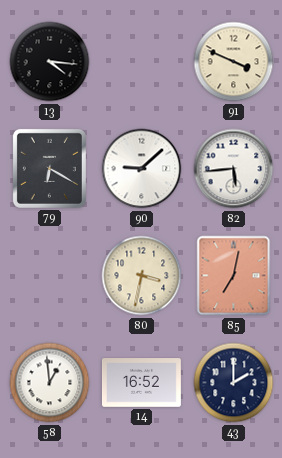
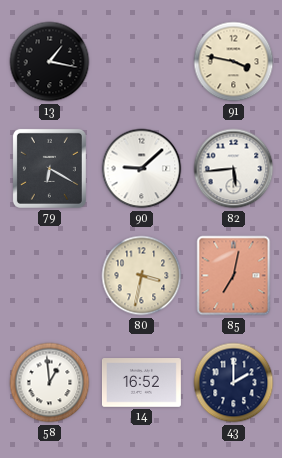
13: 4:16 -> 1:17
91: 3:49 -> 3:47
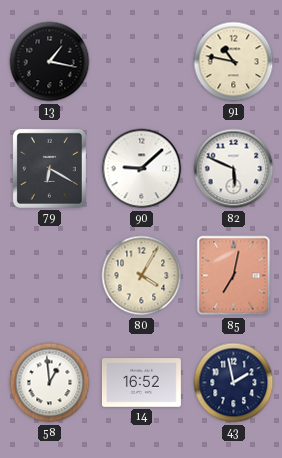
91: 3:47 -> 10:47
82: 5:44 -> 5:49
80: 3:32 -> 4:05
43: 2:00 -> 1:58
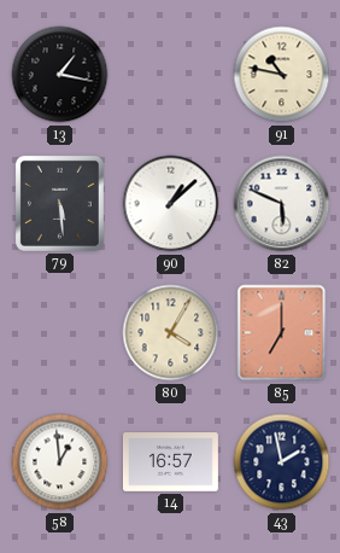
79: 6:20 -> 5:29
90: 9:08 -> 1:08
85: 7:02 -> 7:00
14: 16:52 -> 16:57
